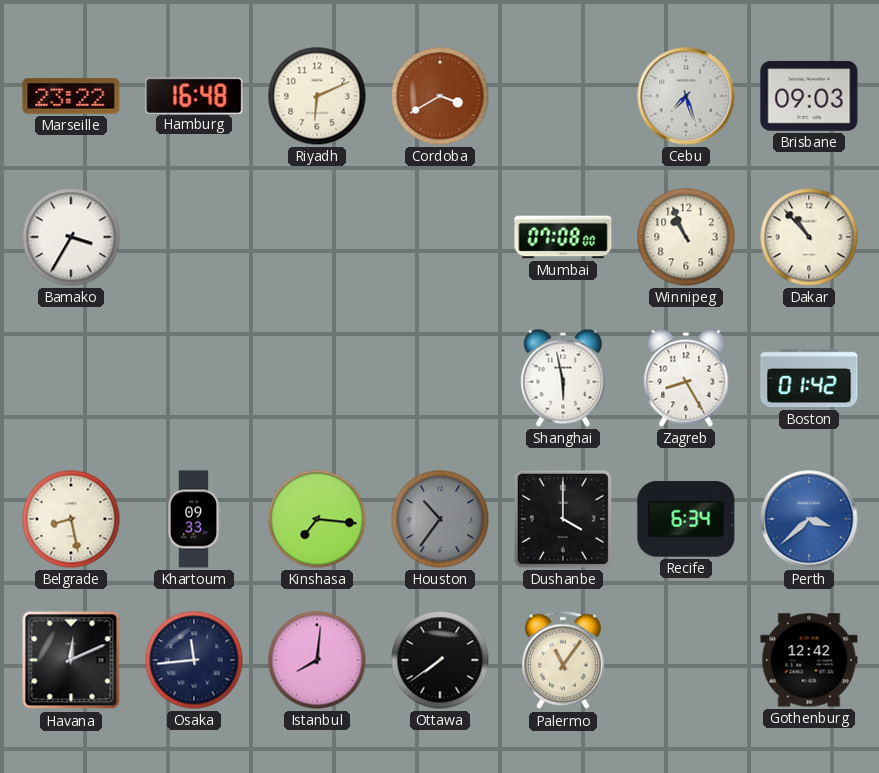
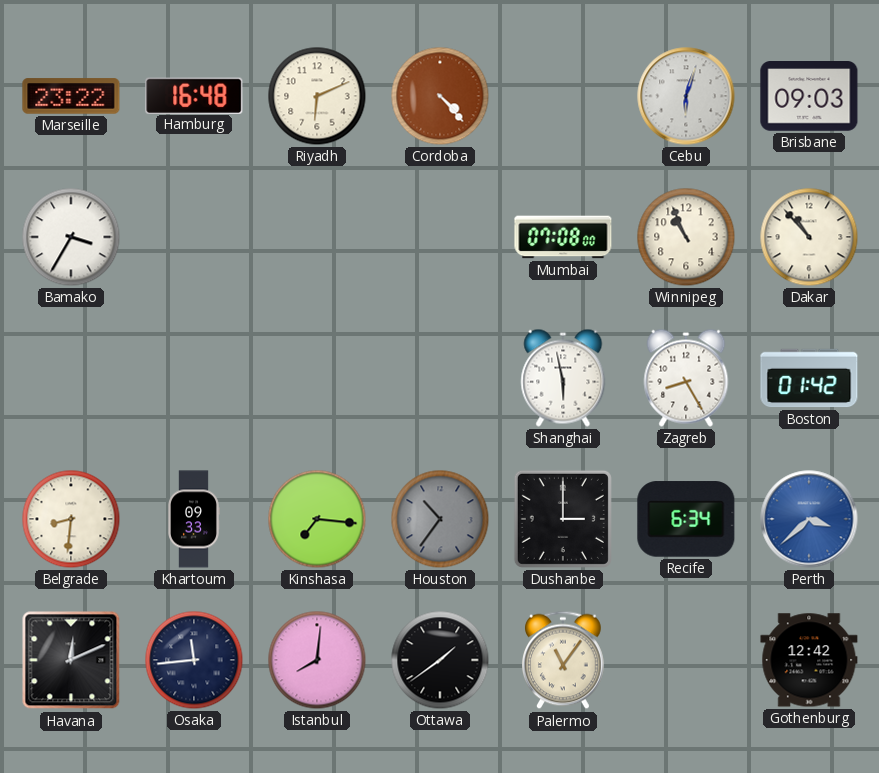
Cordoba: 3:40 -> 4:23
Cebu: 7:27 -> 6:03
Belgrade: 8:28 -> 8:31
Dushanbe: 4:00 -> 3:00
Ottawa: 7:39 -> 1:39
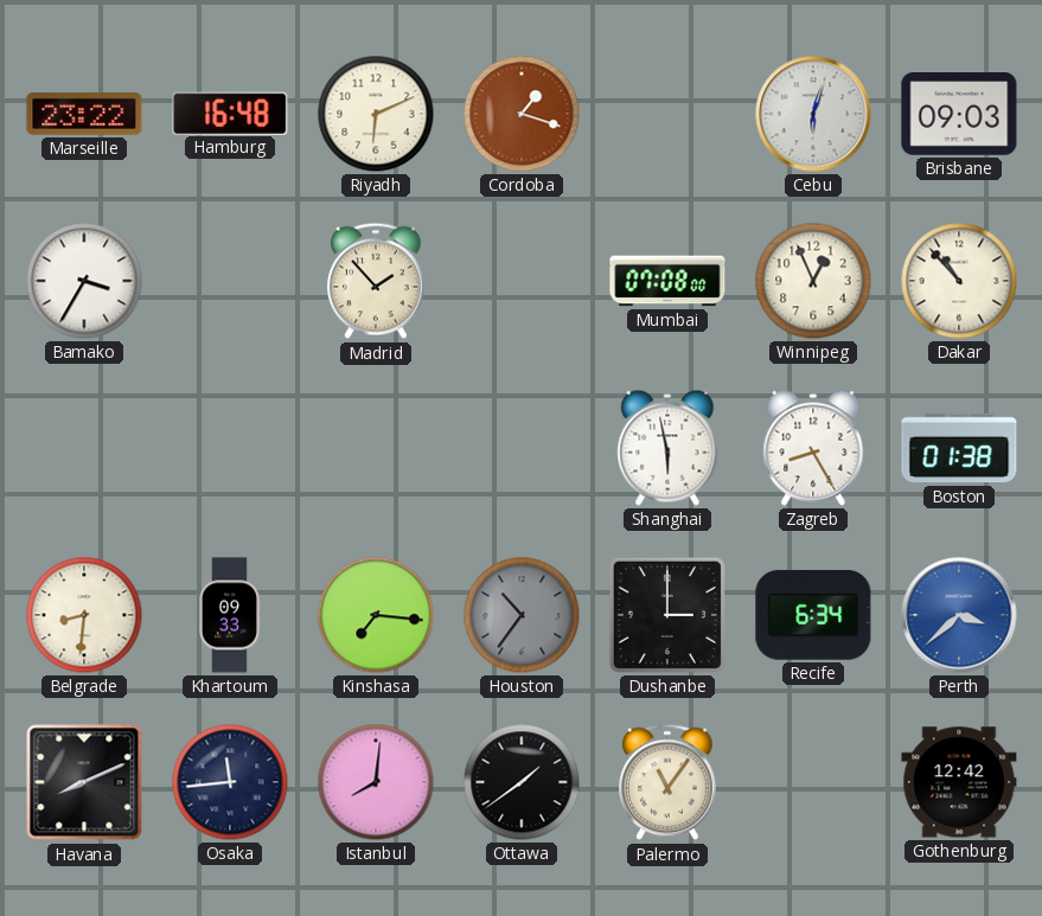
Cordoba: 4:23 -> 1:18
Madrid: none -> 1:53
Winnipeg: 10:56 -> 12:56
Boston: 01:42 -> 01:38
Havana: 12:11 -> 8:11
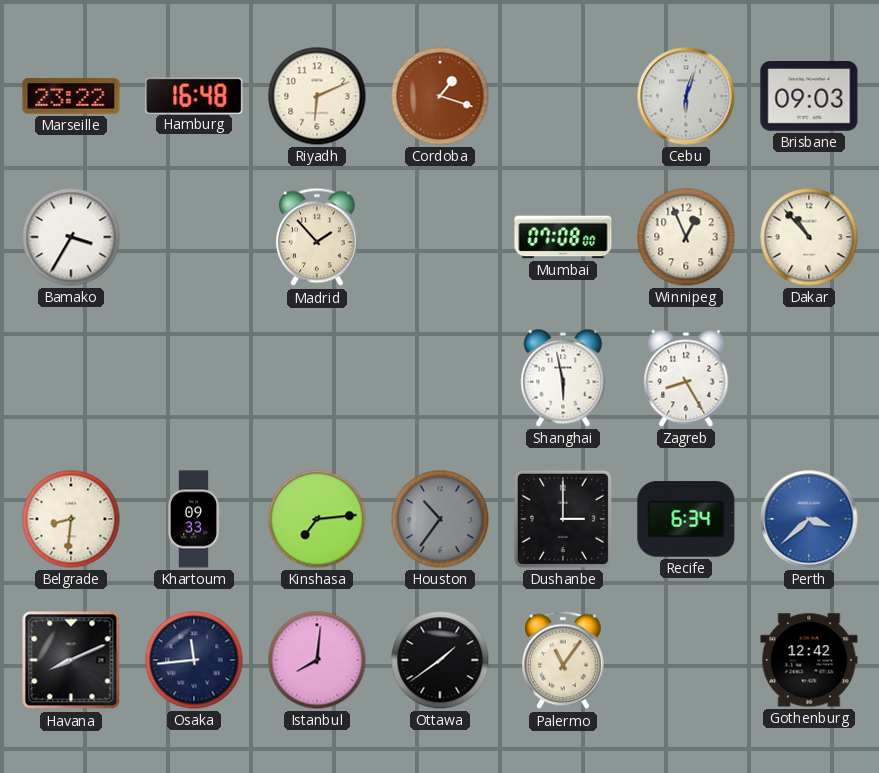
Boston: 01:38 -> none
Kinshasa: 7:16 -> 7:14
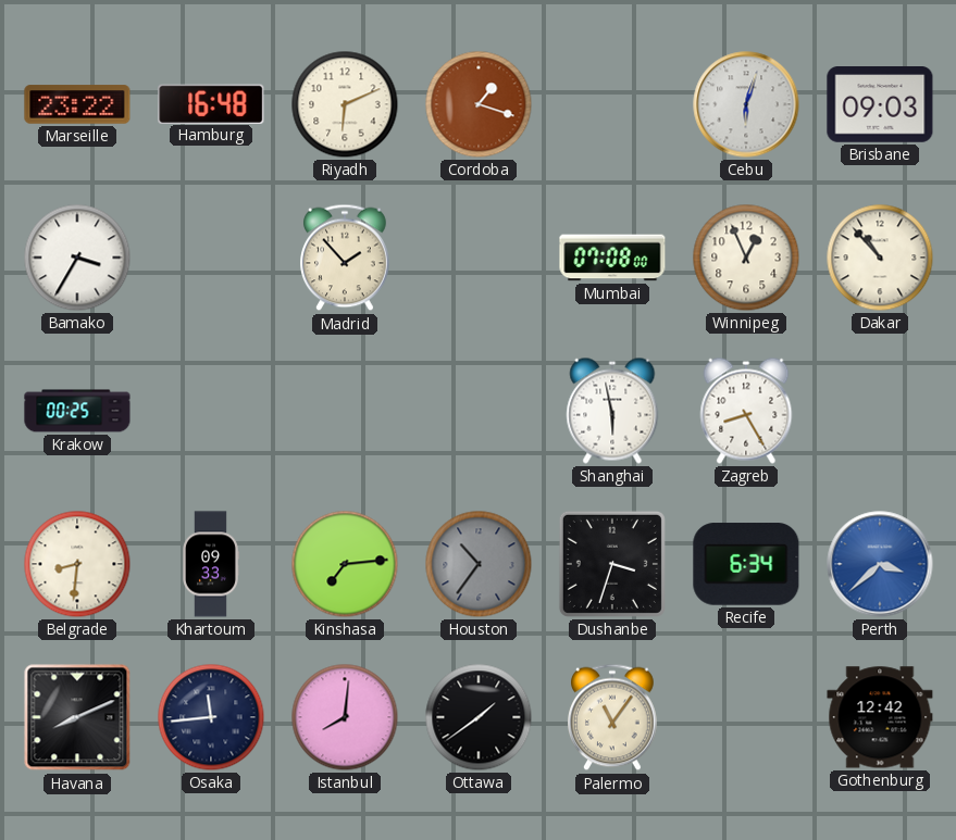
Krakow: none -> 00:25
Dushanbe: 3:00 -> 3:33
